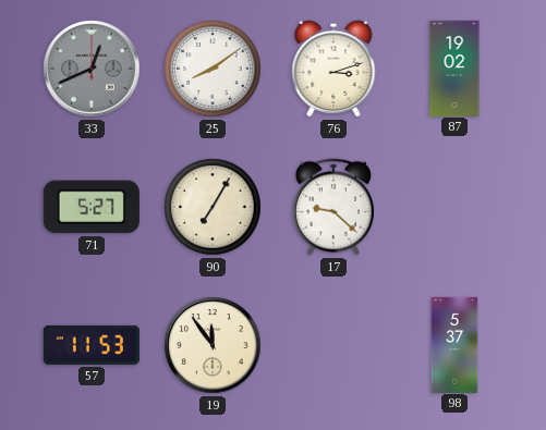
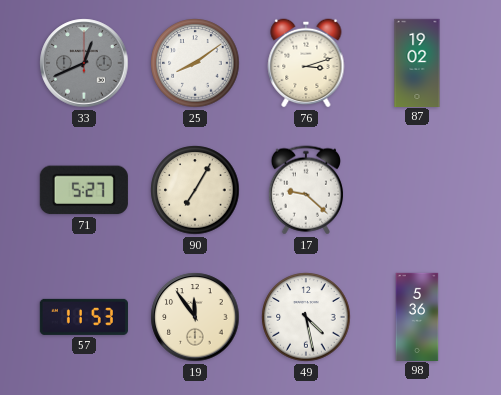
49: none -> 4:28
98: 5:37 -> 5:36
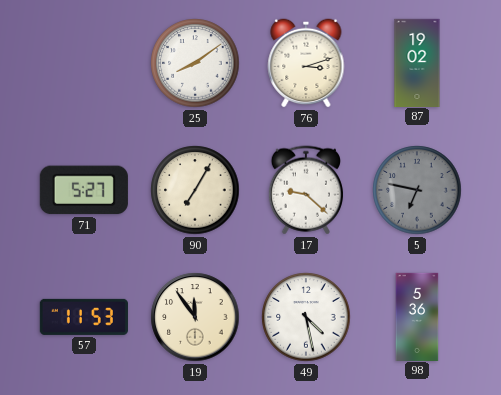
33: 12:41 -> none
5: none -> 6:47
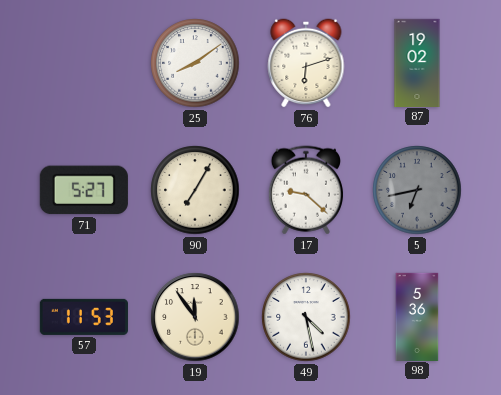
76: 3:12 -> 6:12
5: 6:47 -> 6:43
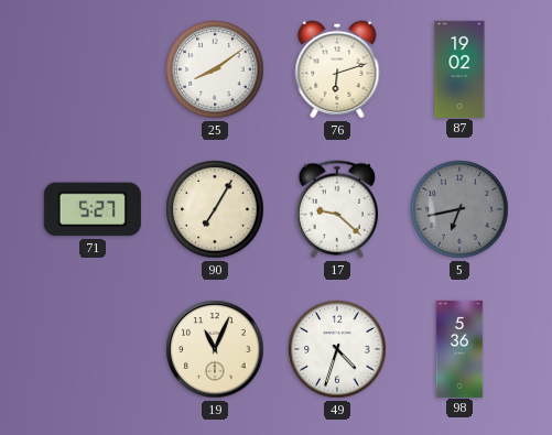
57: 11:53 -> none
19: 11:54 -> 11:04
49: 4:28 -> 4:33
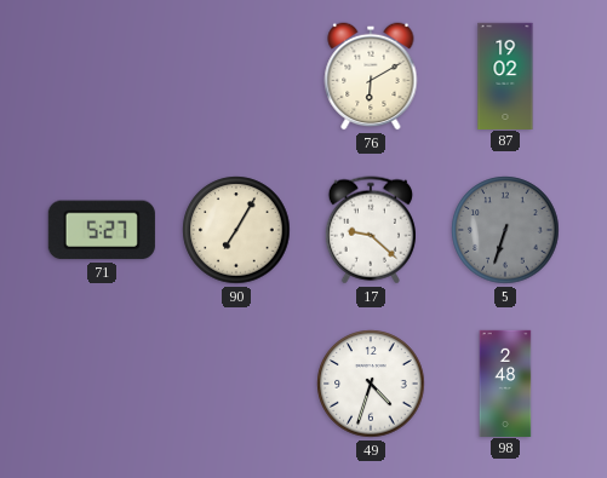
25: 8:09 -> none
76: 6:12 -> 6:10
5: 6:43 -> 6:33
19: 11:04 -> none
98: 5:36 -> 2:48
